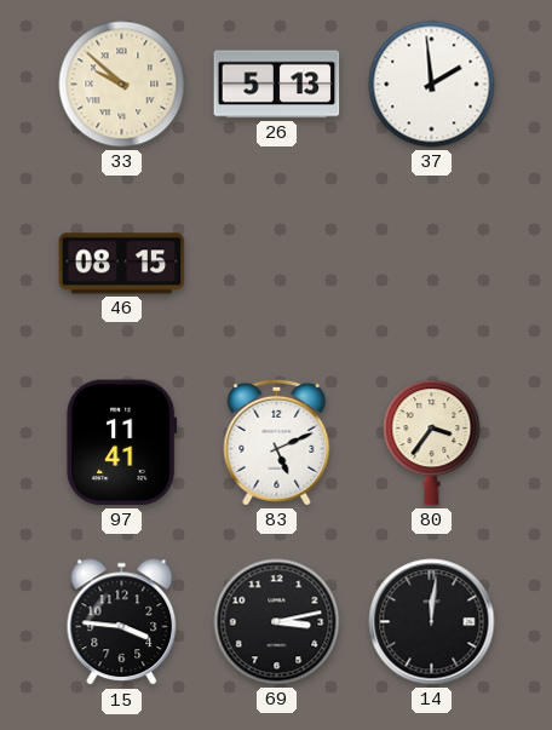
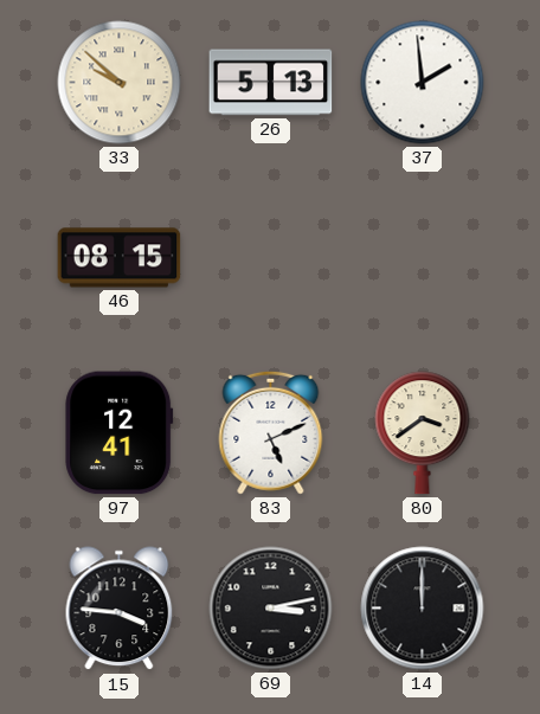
97: 11:41 -> 12:41
80: 3:36 -> 3:39
14: 12:01 -> 12:00
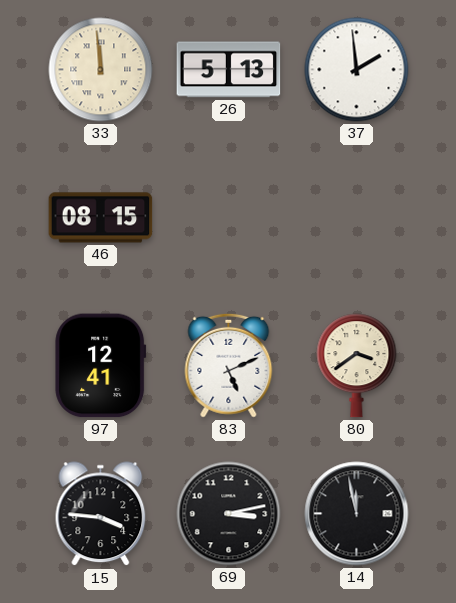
33: 9:52 -> 11:59
14: 12:00 -> 11:58
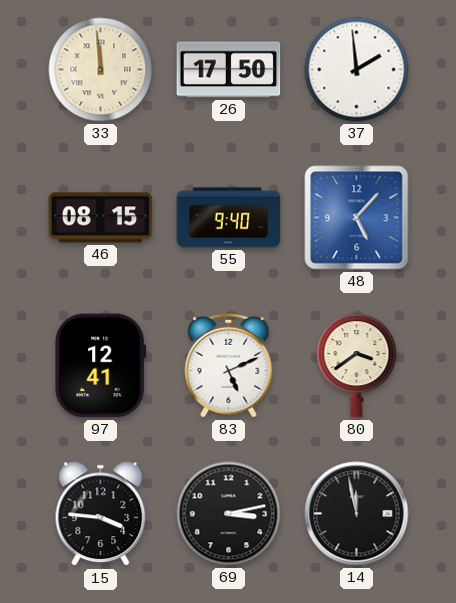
26: 5:13 -> 17:50
55: none -> 9:40
48: none -> 5:07
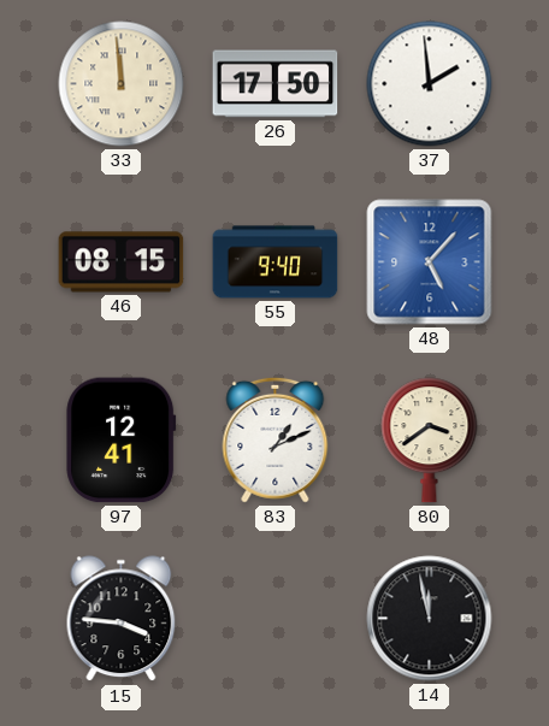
83: 5:11 -> 1:11
69: 3:13 -> none
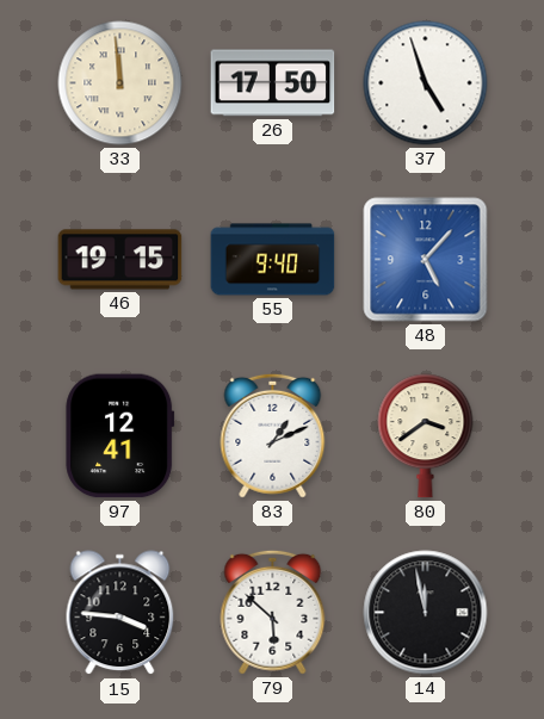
37: 1:59 -> 4:57
46: 08:15 -> 19:15
79: none -> 5:52
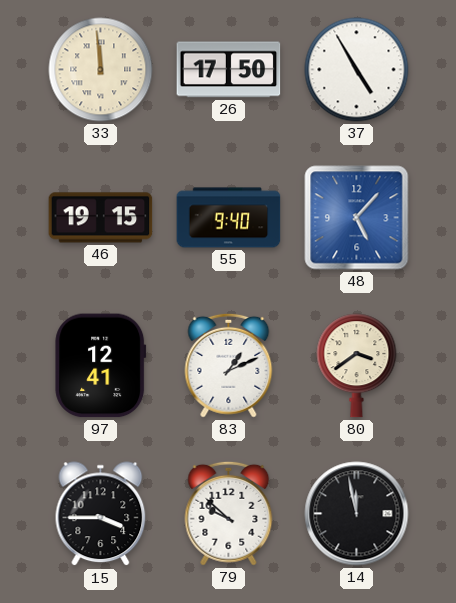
37: 4:57 -> 4:55
15: 3:46 -> 3:45
79: 5:52 -> 9:52
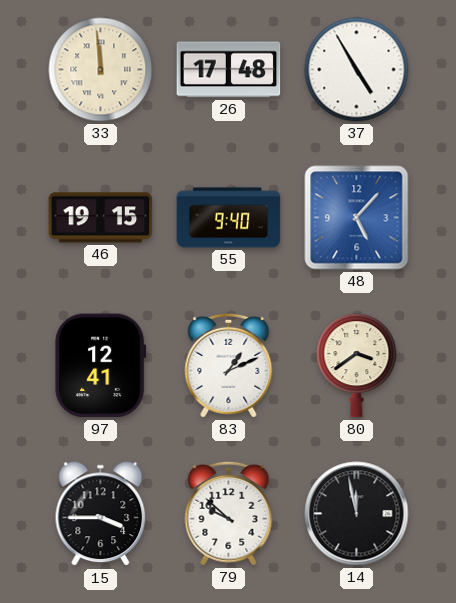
26: 17:50 -> 17:48
